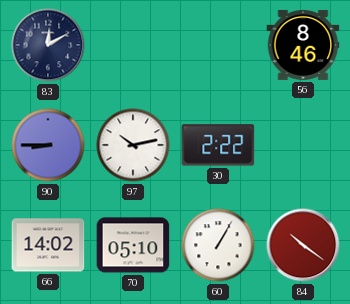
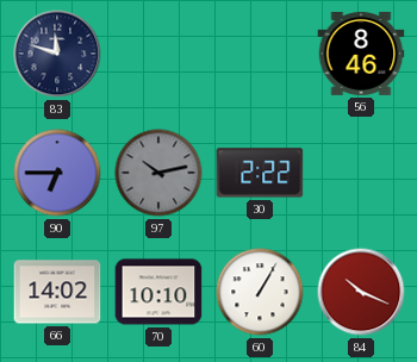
83: 12:10 -> 11:48
90: 8:45 -> 6:45
97 dial: white -> grey
70: 05:10 -> 10:10
84: 10:21 -> 10:19
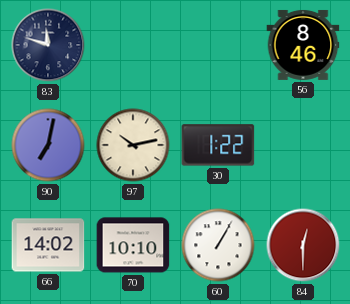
90: 6:45 -> 7:02
97 dial: grey -> cream
30: 2:22 -> 1:22
84: 10:19 -> 12:30
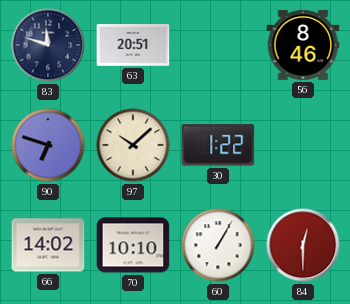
63: none -> 20:51
90: 7:02 -> 6:48
97: 10:13 -> 10:08
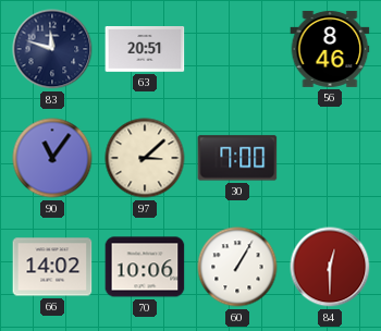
90: 6:48 -> 11:06
97: 10:08 -> 3:08
30: 1:22 -> 7:00
70: 10:10 -> 10:06
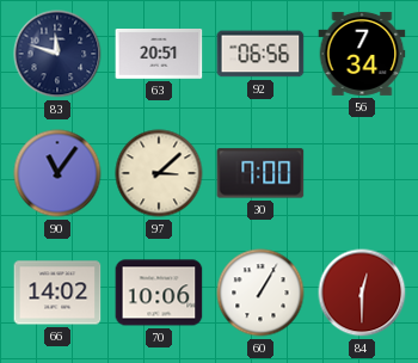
92: none -> 06:56
56: 8:46 -> 7:34
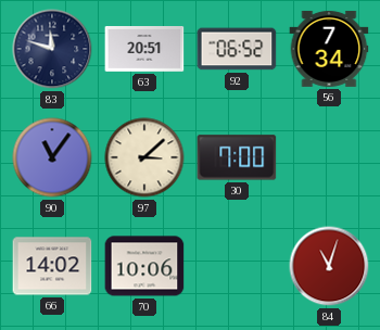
92: 06:56 -> 06:52
60: 1:05 -> none
84: 12:30 -> 11:03
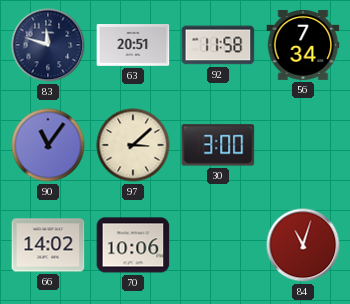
92: 06:52 -> 11:58
30: 7:00 -> 3:00
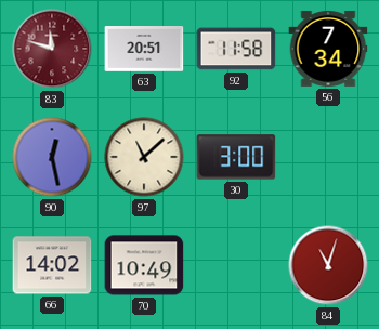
83 dial: navy -> burgundy
90: 11:06 -> 12:28
97: 3:08 -> 11:08
70: 10:06 -> 10:49
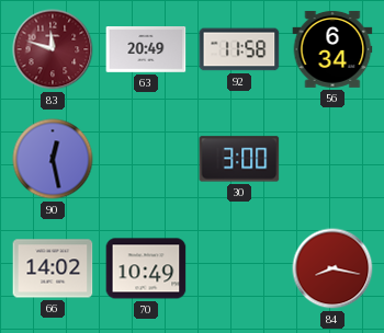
63: 20:51 -> 20:49
56: 7:34 -> 6:34
97: 11:08 -> none
84: 11:03 -> 8:17
